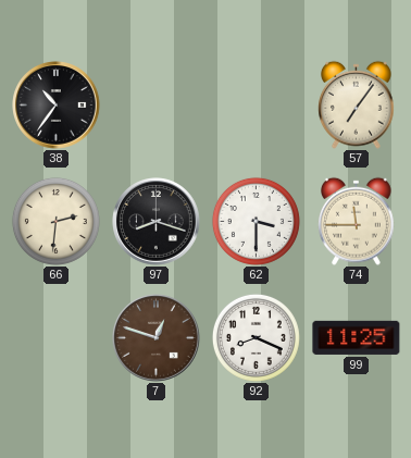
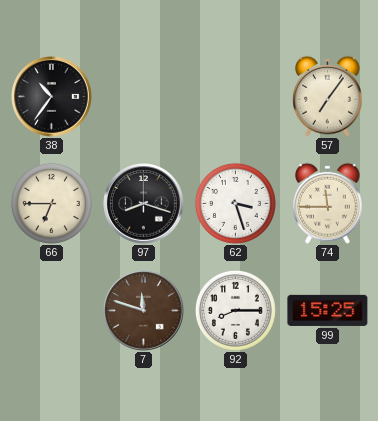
66: 2:31 -> 6:45
62: 3:30 -> 3:27
7: 12:48 -> 11:48
92: 8:19 -> 8:15
99: 11:25 -> 15:25
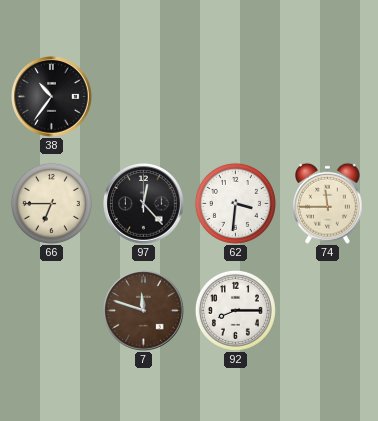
57: 7:06 -> none
97: 8:18 -> 12:23
62: 3:27 -> 3:31
99: 15:25 -> none
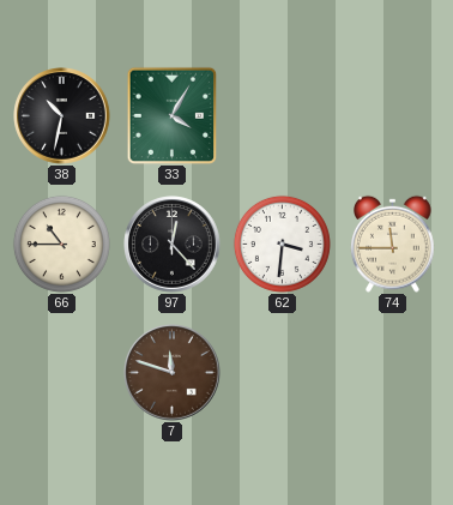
38: 10:36 -> 10:32
33: none -> 4:05
66: 6:45 -> 10:45
92: 8:15 -> none
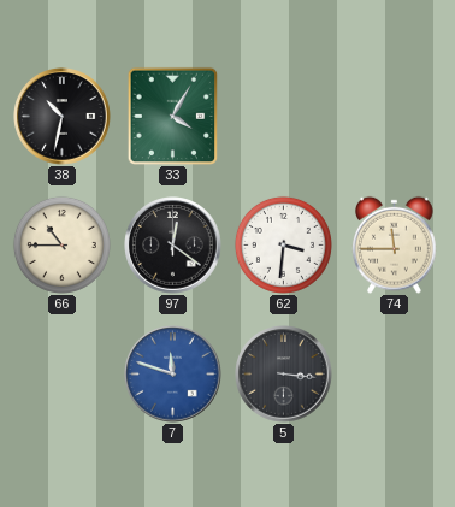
97: 12:23 -> 12:21
7 dial: brown -> blue
5: none -> 3:16
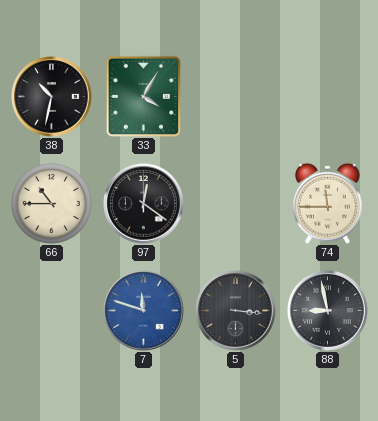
62: 3:31 -> none
88: none -> 8:58
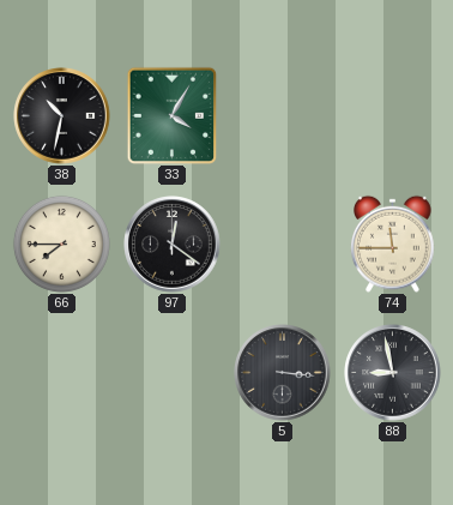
66: 10:45 -> 7:45
7: 11:48 -> none
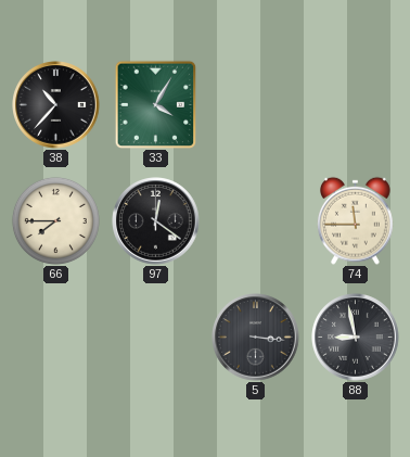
38: 10:32 -> 10:37
